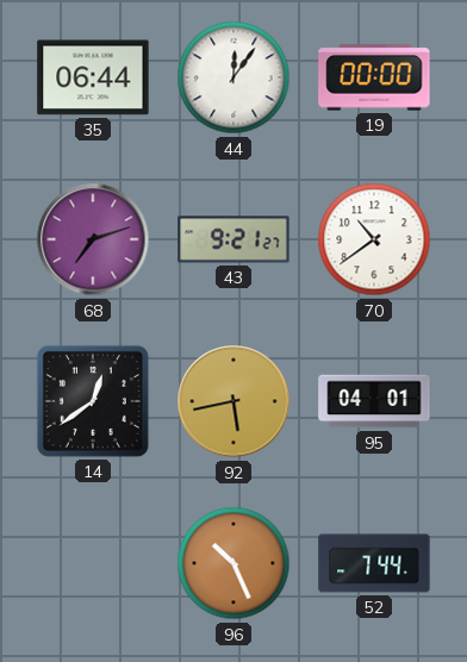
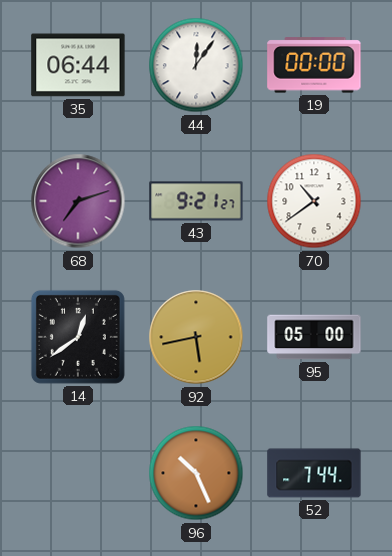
95: 04:01 -> 05:00
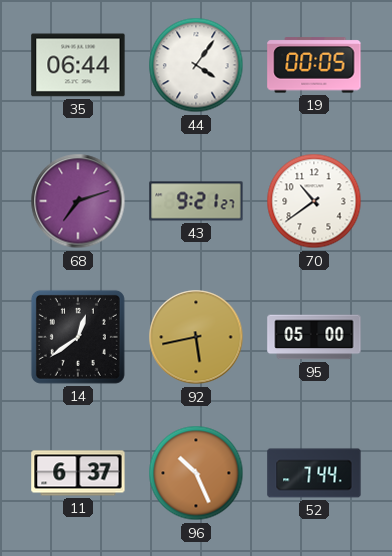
44: 12:06 -> 4:06
19: 00:00 -> 00:05
11: none -> 6:37
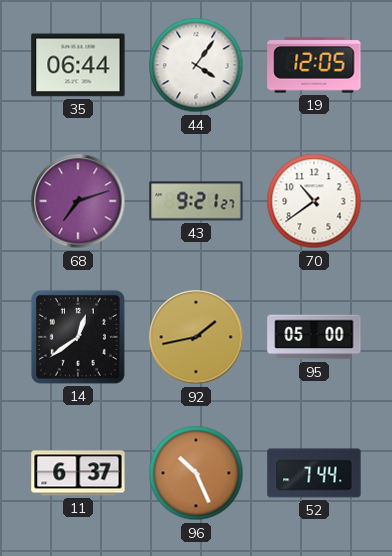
19: 00:05 -> 12:05
92: 5:43 -> 1:43
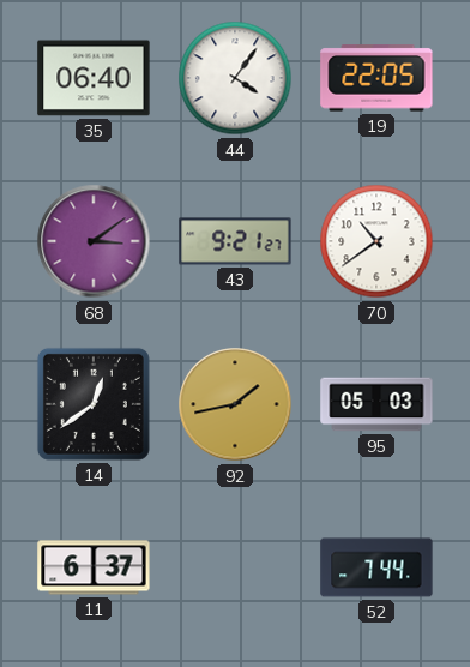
35: 06:44 -> 06:40
19: 12:05 -> 22:05
68: 7:12 -> 3:09
95: 05:00 -> 05:03
96: 10:26 -> none
